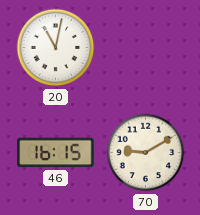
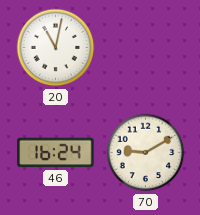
46: 16:15 -> 16:24
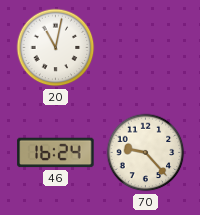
70: 9:10 -> 9:23
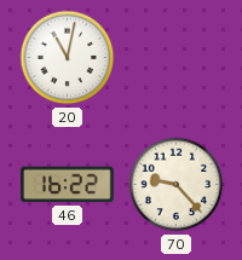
46: 16:24 -> 16:22
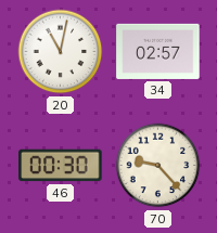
34: none -> 02:57
46: 16:22 -> 00:30
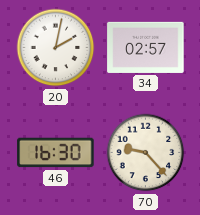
20: 11:02 -> 2:02
46: 00:30 -> 16:30
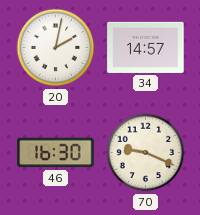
34: 02:57 -> 14:57
70: 9:23 -> 9:19
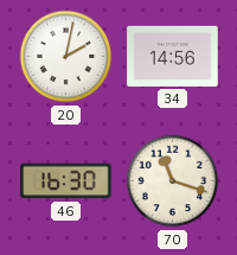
34: 14:57 -> 14:56
70: 9:19 -> 11:18
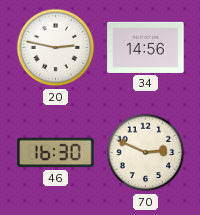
20: 2:02 -> 2:47
70: 11:18 -> 2:49
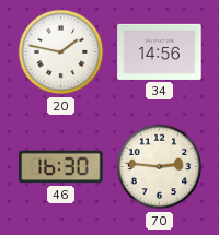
20: 2:47 -> 1:47
70: 2:49 -> 2:46
